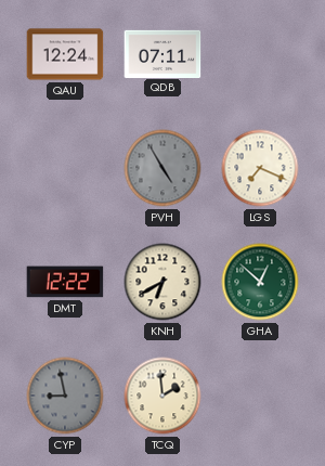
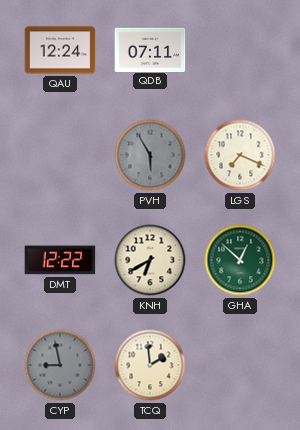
PVH: 4:55 -> 5:55
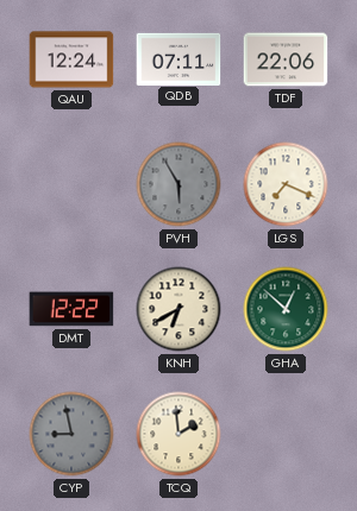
TDF: none -> 22:06
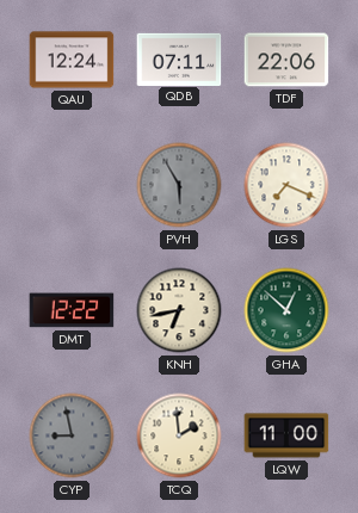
KNH: 6:40 -> 6:43
LQW: none -> 11:00
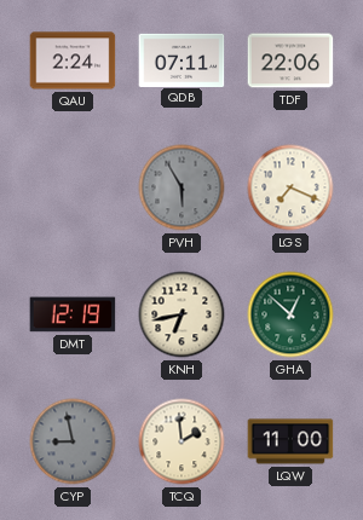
QAU: 12:24 -> 2:24
DMT: 12:22 -> 12:19
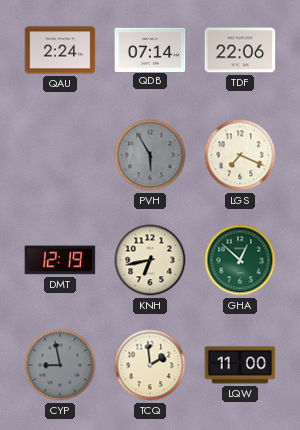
QDB: 07:11 -> 07:14
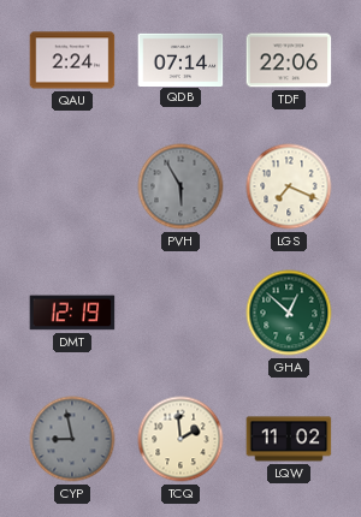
KNH: 6:43 -> none
LQW: 11:00 -> 11:02
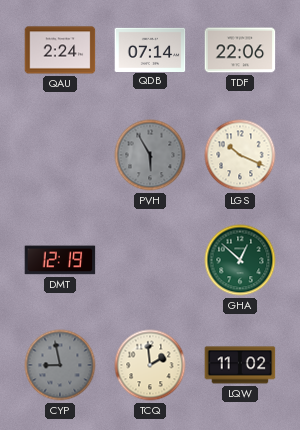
LGS: 7:19 -> 10:19
